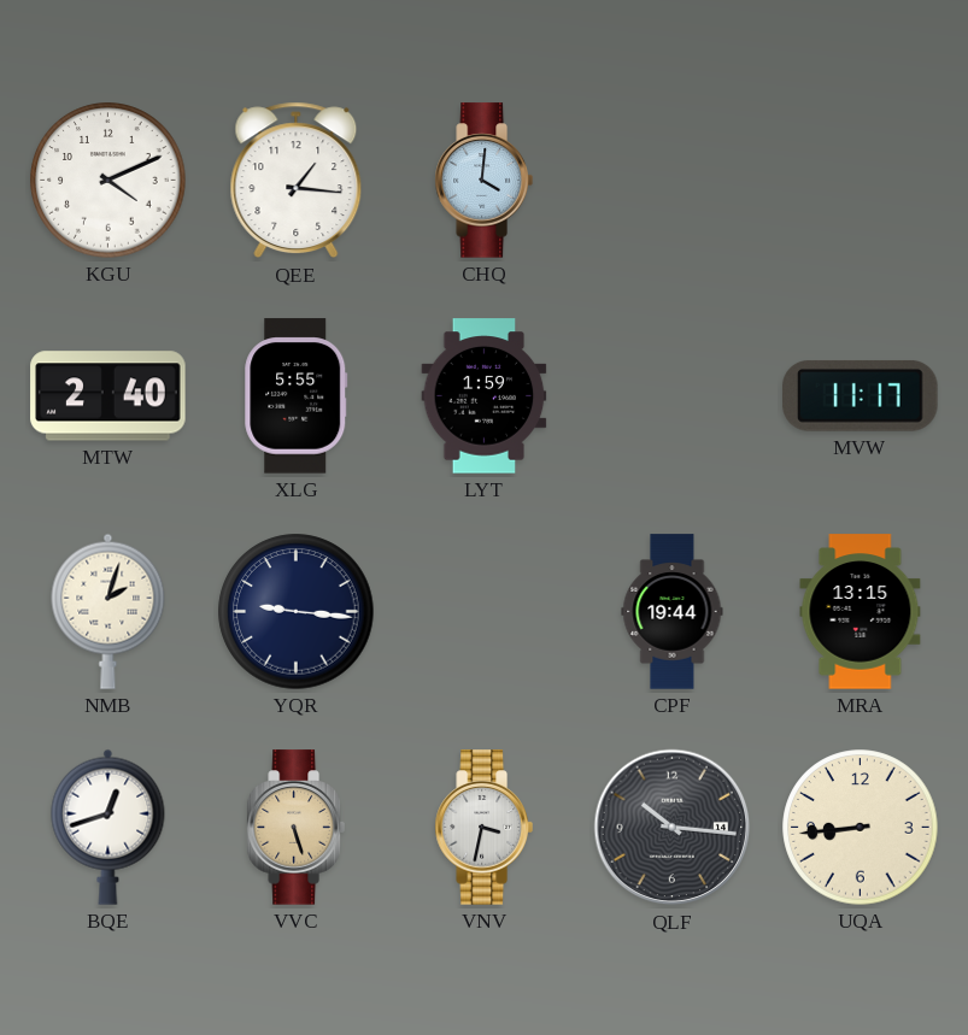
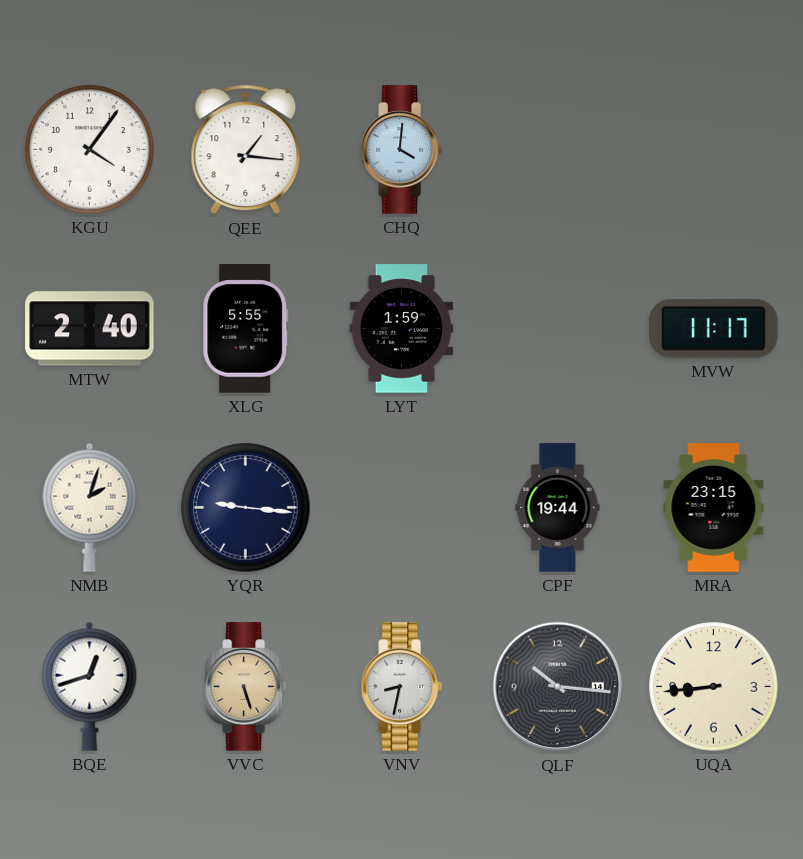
KGU: 4:11 -> 4:06
MRA: 13:15 -> 23:15
VNV: 3:32 -> 8:32
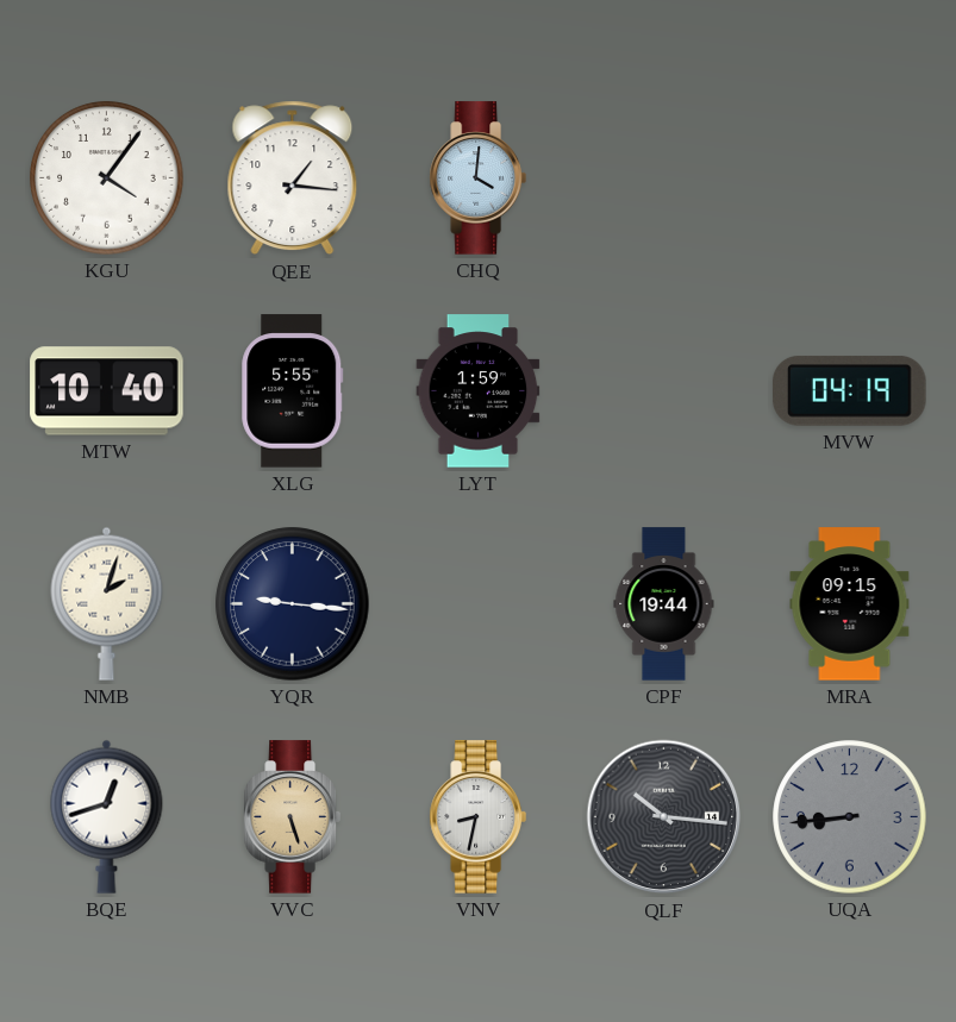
MTW: 2:40 -> 10:40
MVW: 11:17 -> 04:19
MRA: 23:15 -> 09:15
UQA dial: cream -> grey
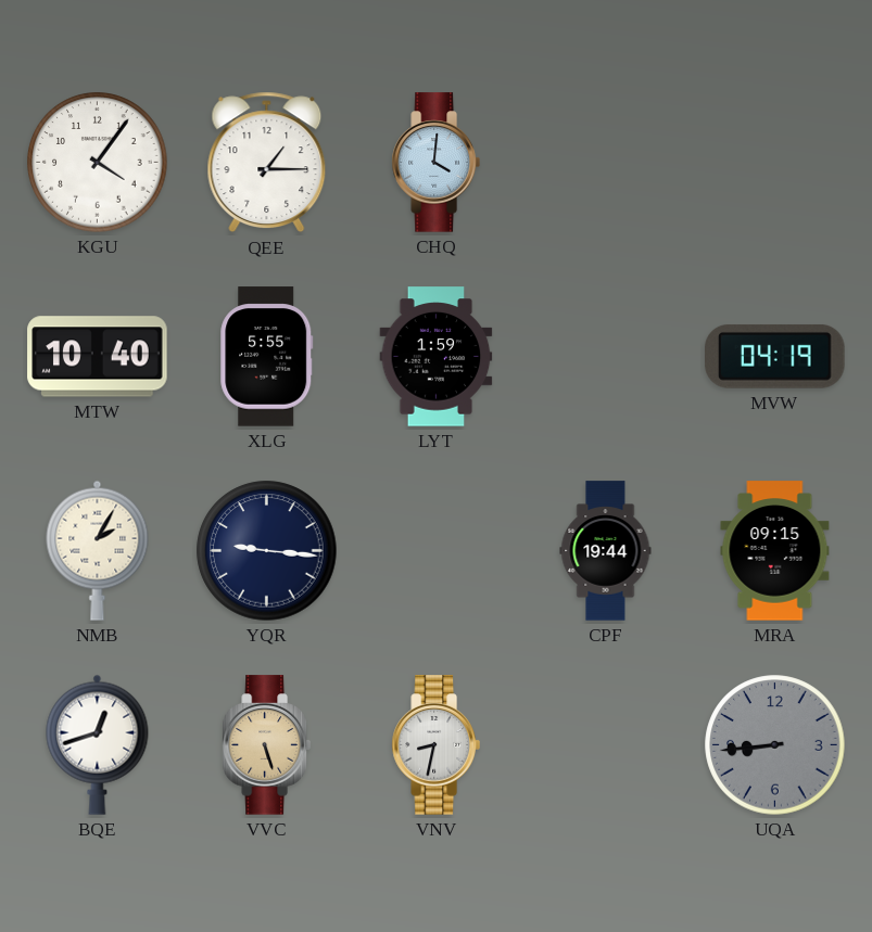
QEE: 1:16 -> 1:15
NMB: 2:03 -> 2:05
QLF: 10:16 -> none
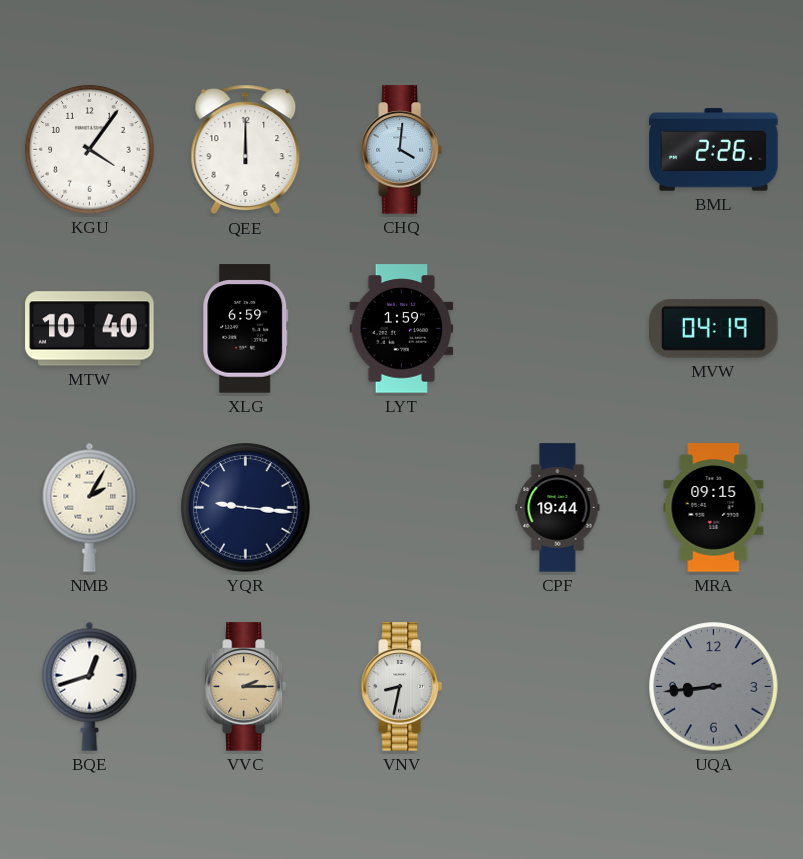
QEE: 1:15 -> 12:00
BML: none -> 2:26
XLG: 5:55 -> 6:59
VVC: 5:27 -> 2:15
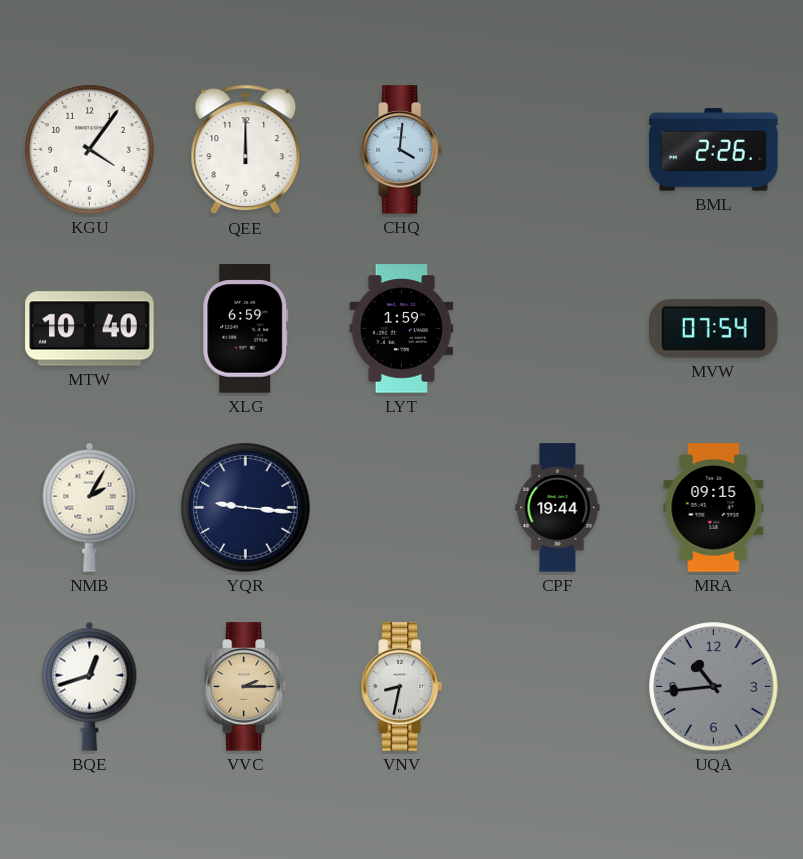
MVW: 04:19 -> 07:54
UQA: 8:44 -> 10:44
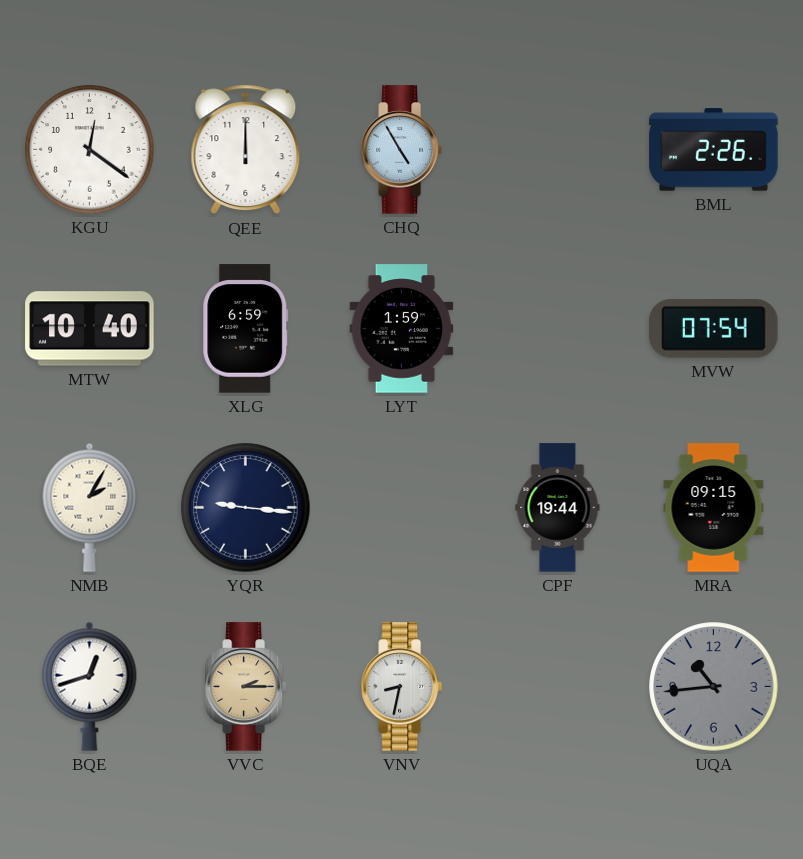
KGU: 4:06 -> 12:21
CHQ: 4:01 -> 4:55
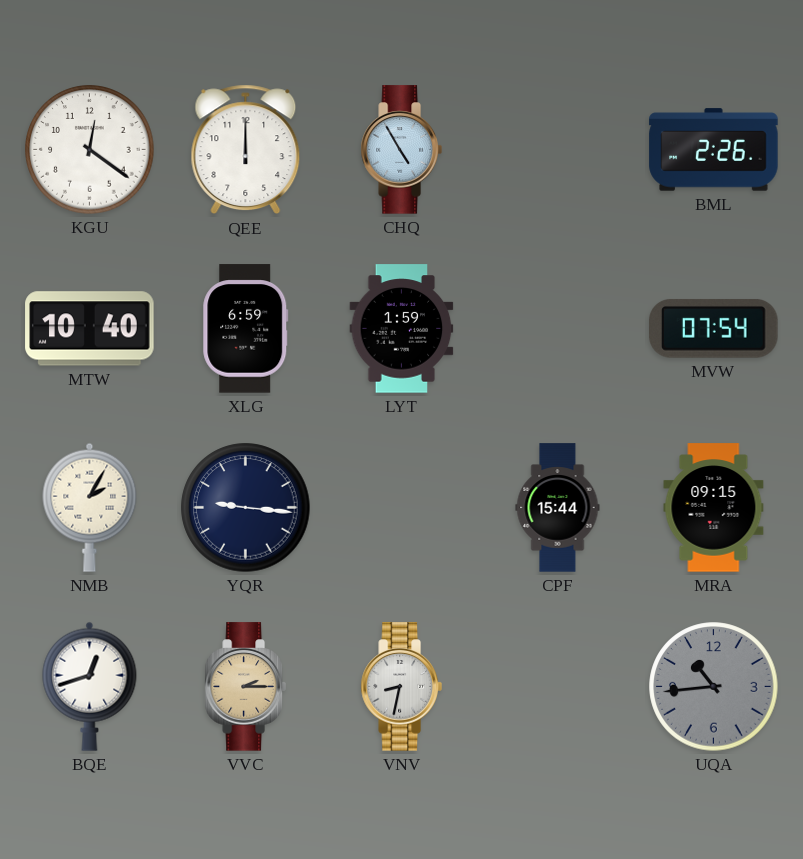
CPF: 19:44 -> 15:44
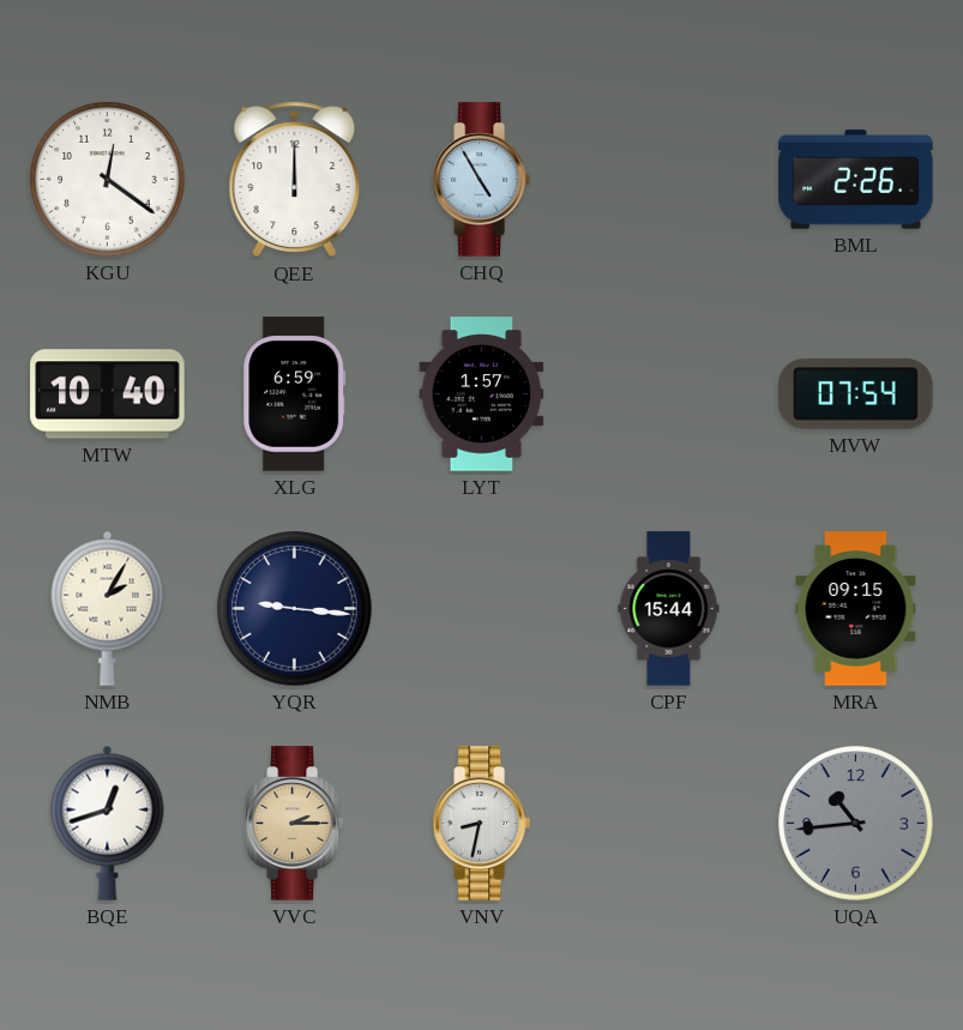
LYT: 1:59 -> 1:57
